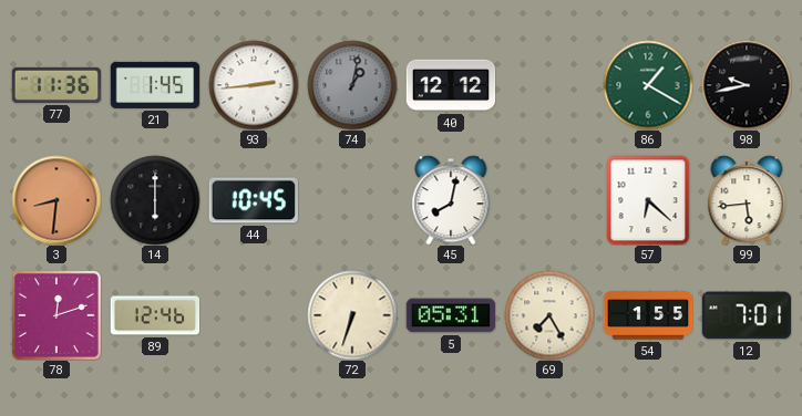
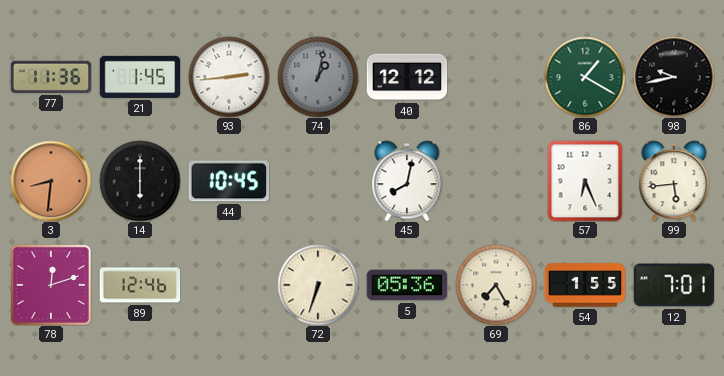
57: 6:22 -> 6:26
5: 05:31 -> 05:36
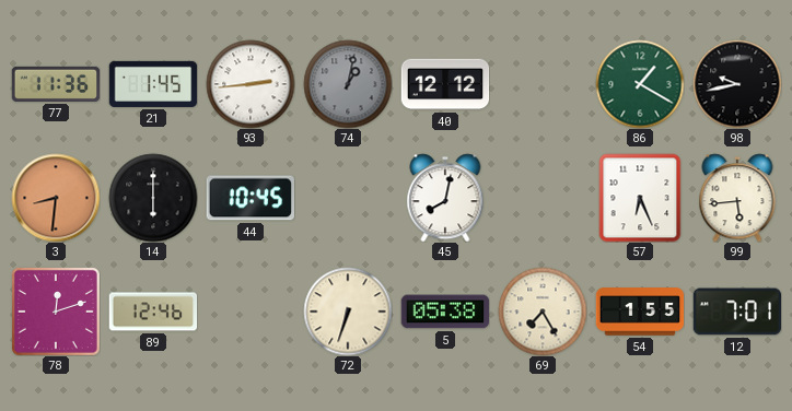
5: 05:36 -> 05:38
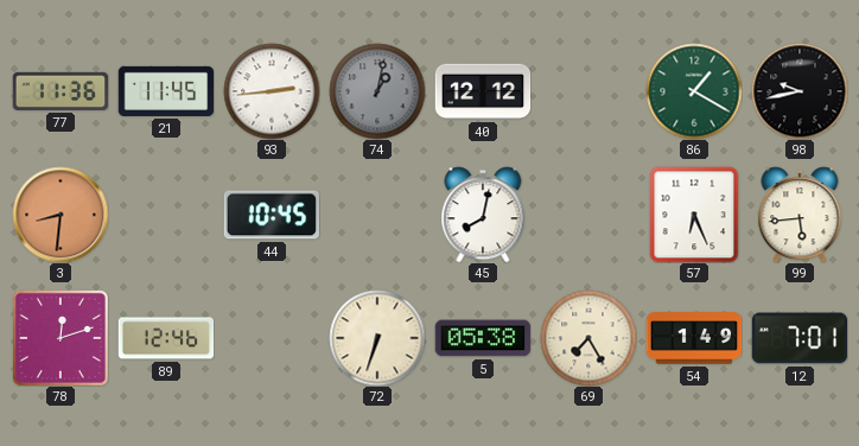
21: 1:45 -> 11:45
14: 6:00 -> none
54: 1:55 -> 1:49
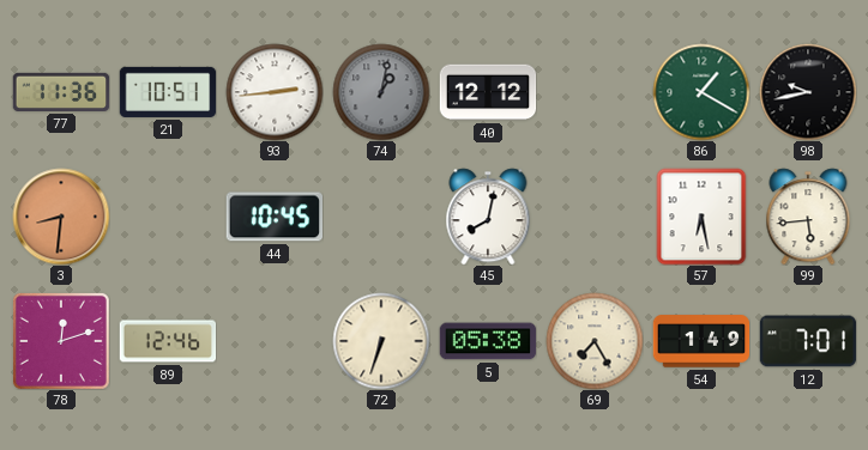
21: 11:45 -> 10:51
57: 6:26 -> 6:28
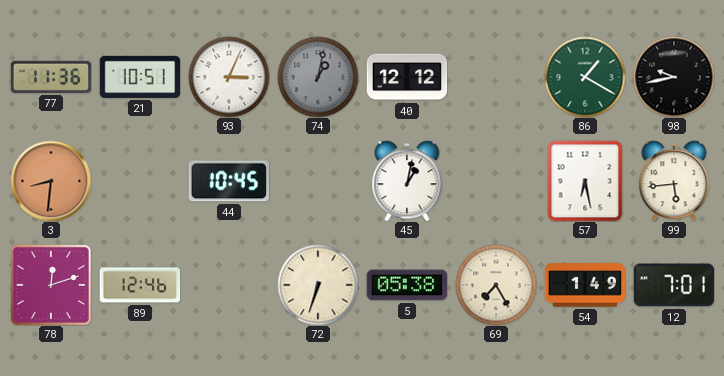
93: 2:44 -> 3:04
45: 8:02 -> 1:02
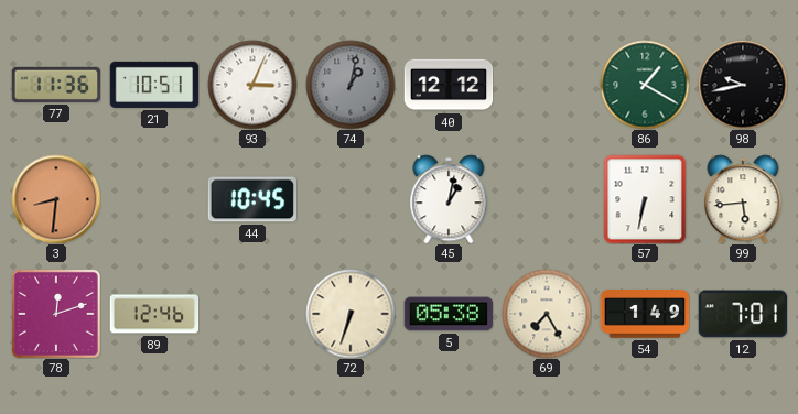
57: 6:28 -> 6:32
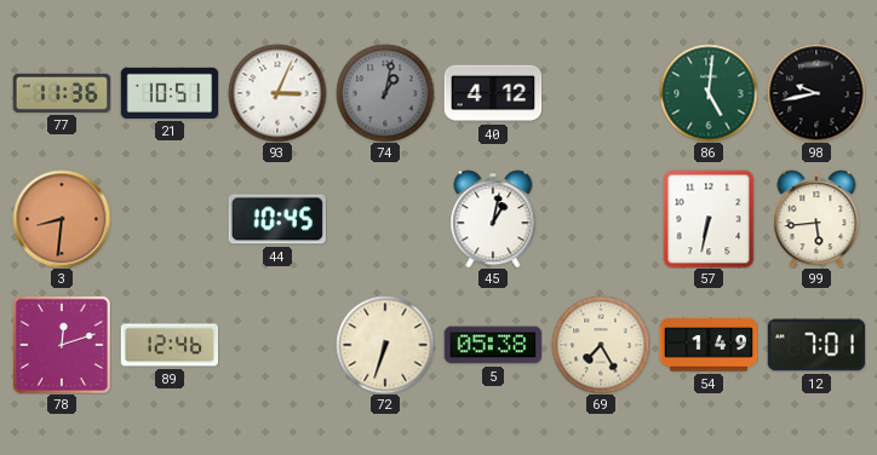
40: 12:12 -> 4:12
86: 1:20 -> 5:01
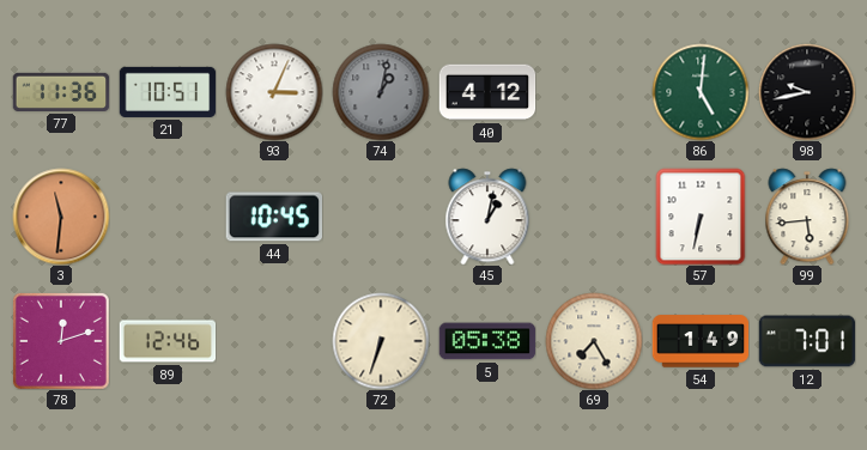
3: 8:31 -> 11:31
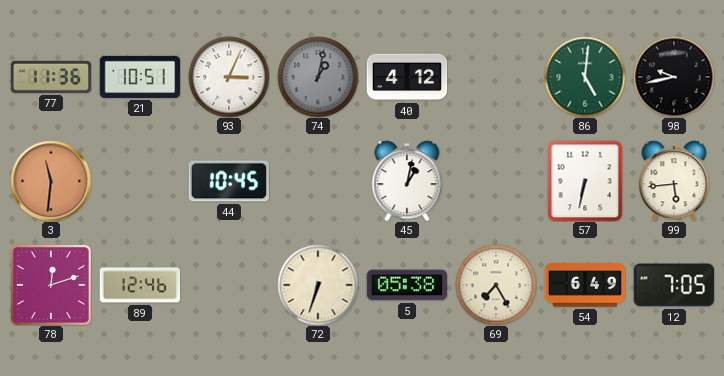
54: 1:49 -> 6:49
12: 7:01 -> 7:05
